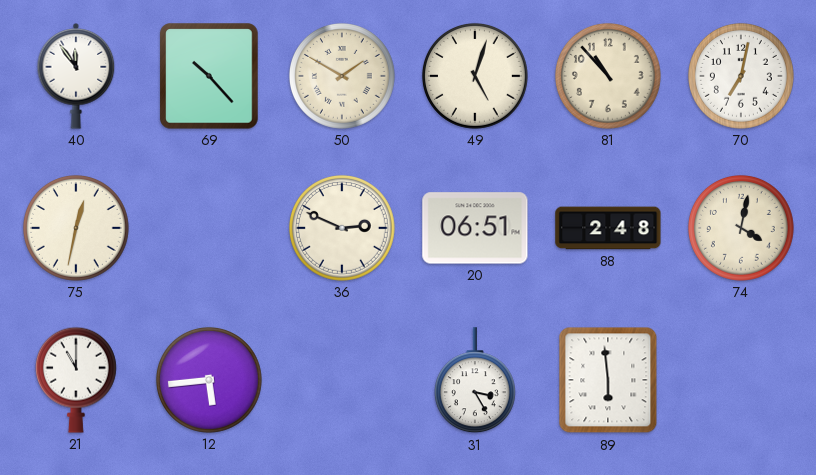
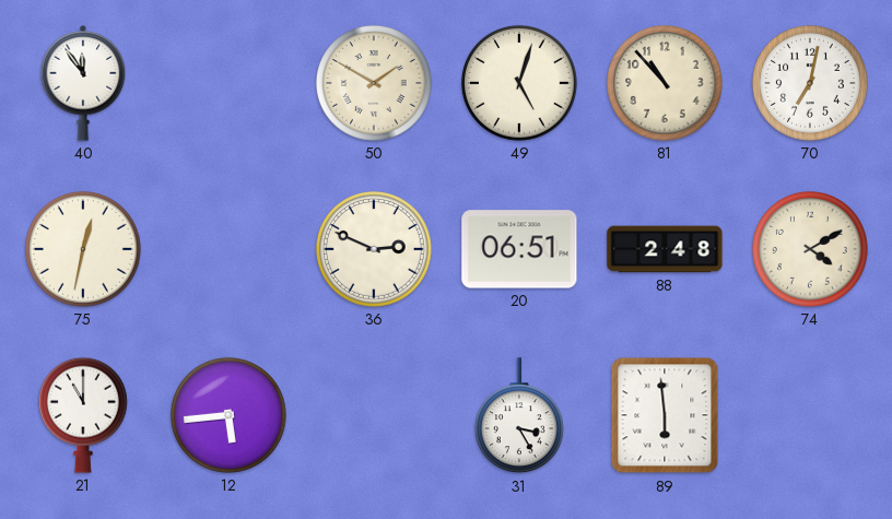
69: 10:23 -> none
74: 4:02 -> 4:10
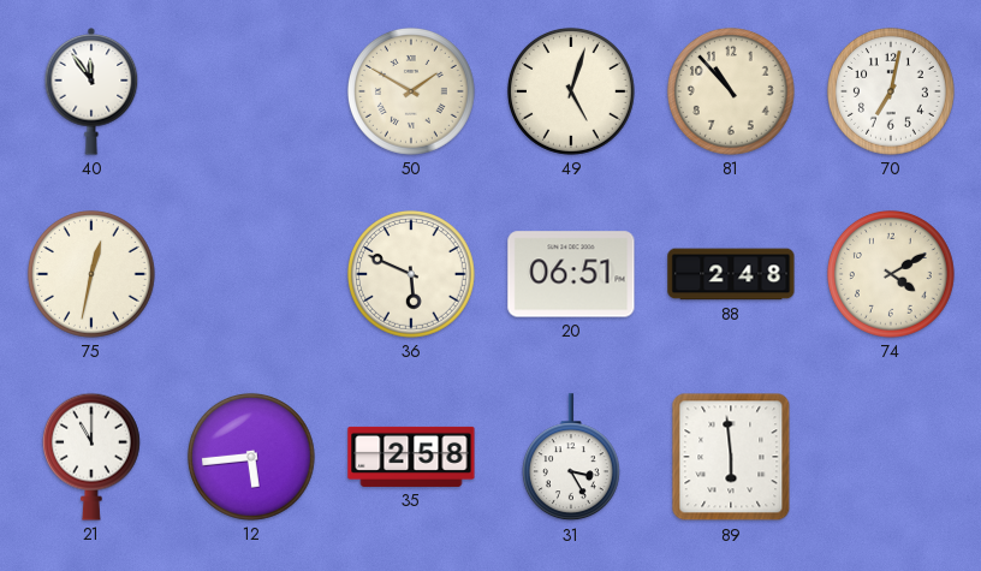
36: 2:49 -> 5:49
35: none -> 2:58
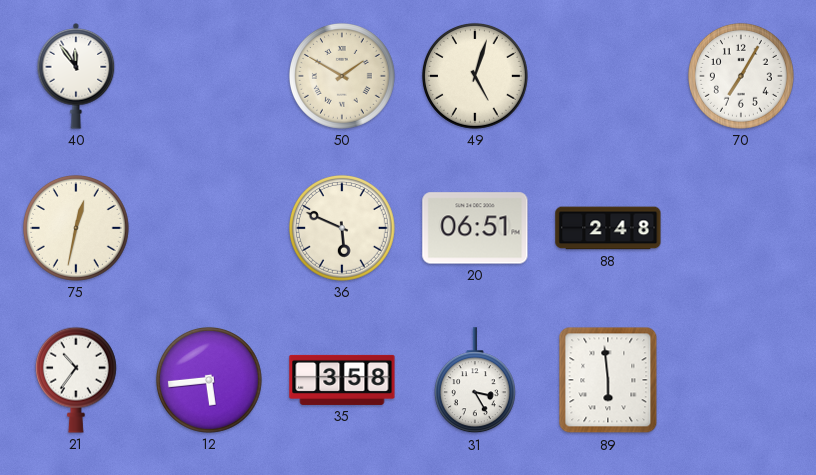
81: 10:53 -> none
70: 7:02 -> 7:05
74: 4:10 -> none
21: 11:00 -> 10:36
35: 2:58 -> 3:58
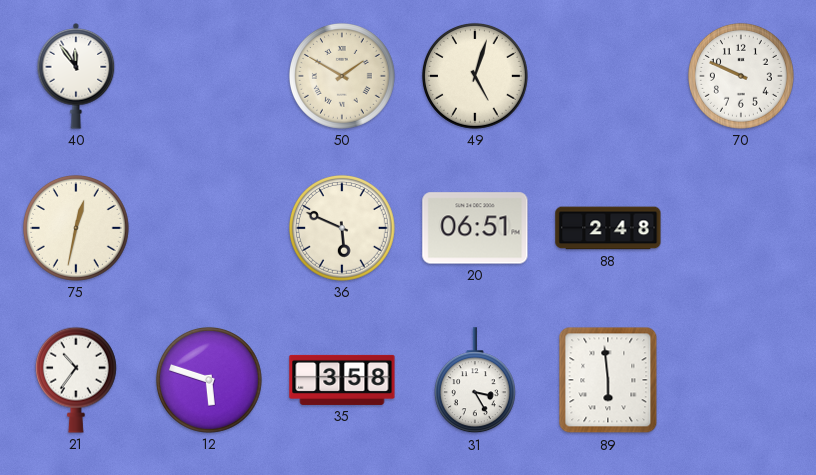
70: 7:05 -> 9:49
12: 5:44 -> 5:48
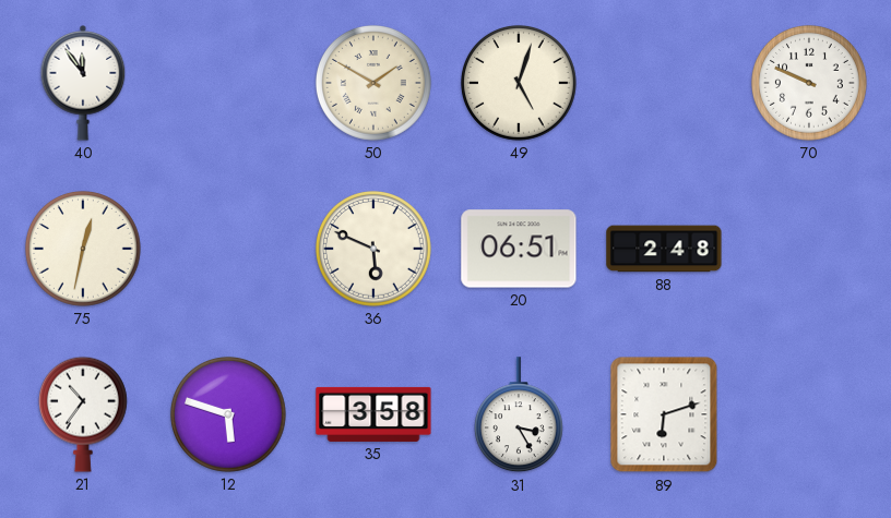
89: 5:59 -> 6:12
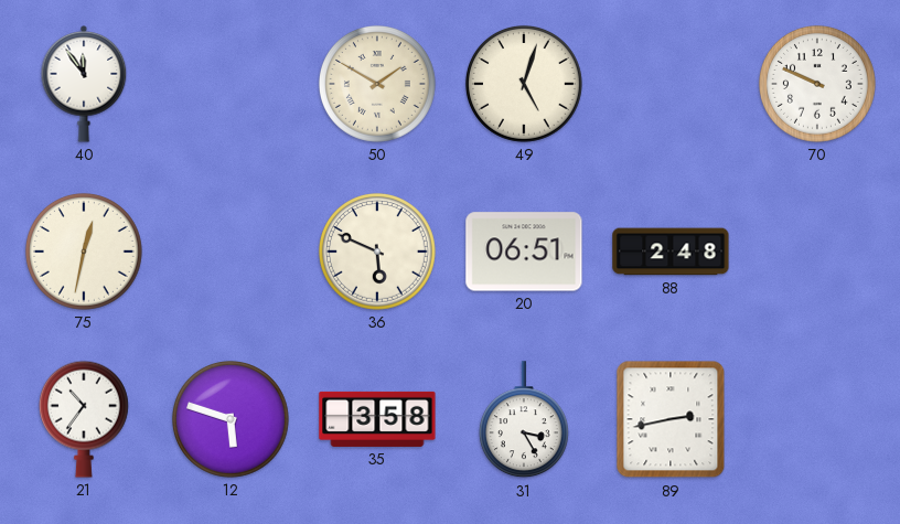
89: 6:12 -> 2:43
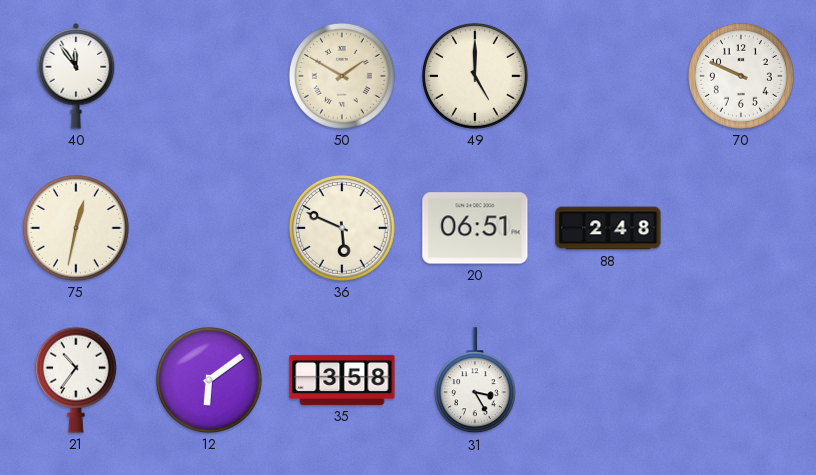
49: 5:03 -> 5:00
12: 5:48 -> 6:09
89: 2:43 -> none
